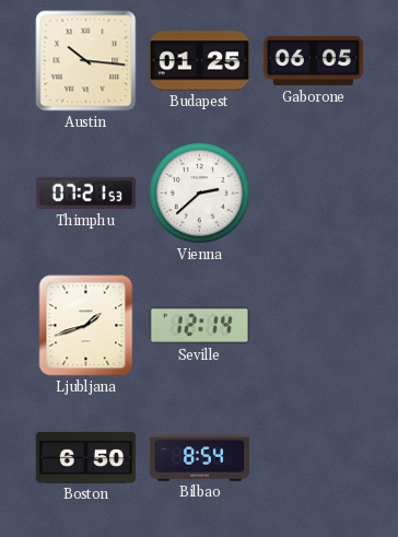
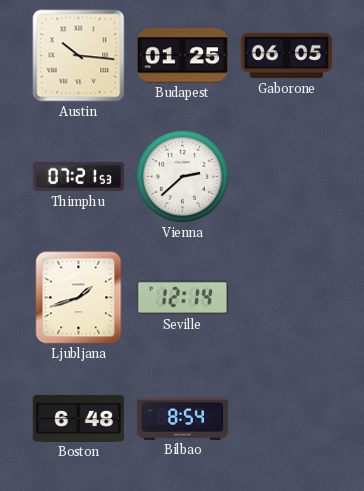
Boston: 6:50 -> 6:48
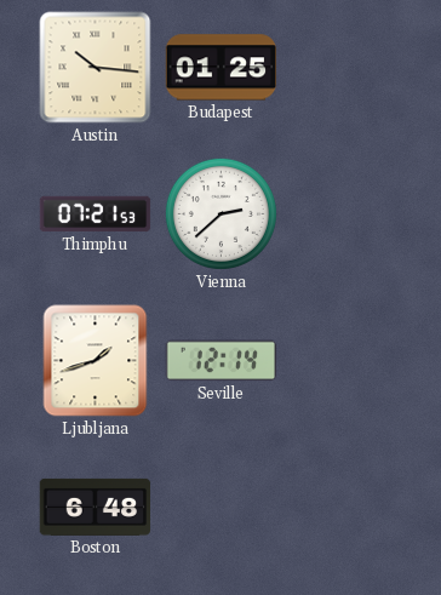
Gaborone: 06:05 -> none
Bilbao: 8:54 -> none
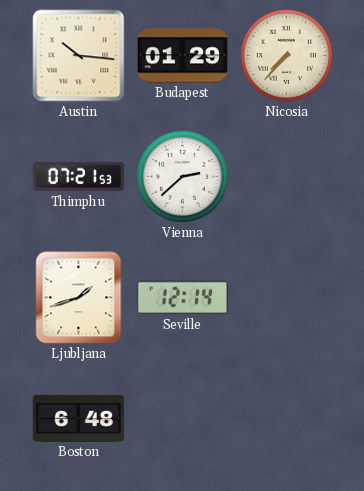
Budapest: 01:25 -> 01:29
Nicosia: none -> 7:37
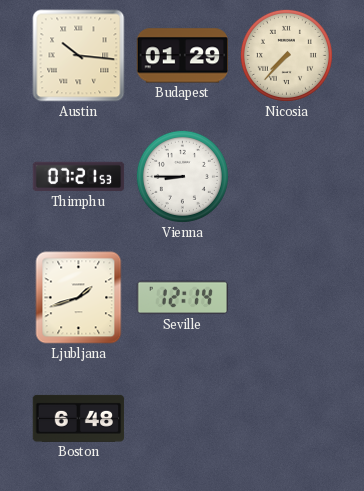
Vienna: 2:38 -> 8:45
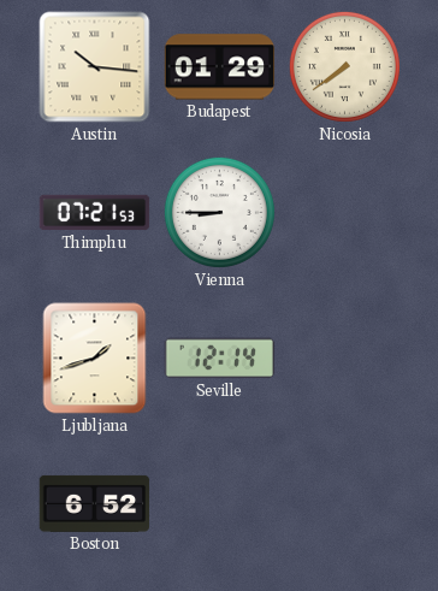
Nicosia: 7:37 -> 7:39
Boston: 6:48 -> 6:52
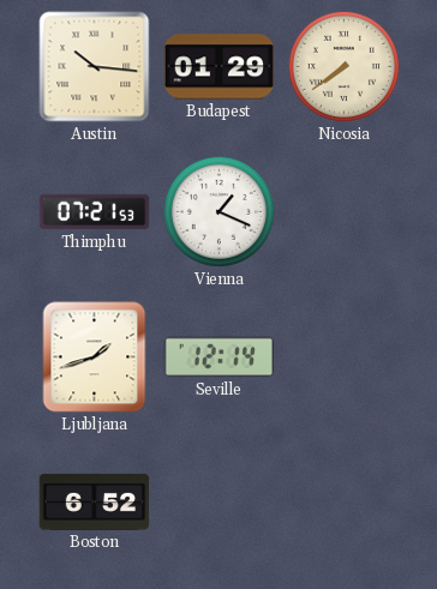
Vienna: 8:45 -> 1:19
